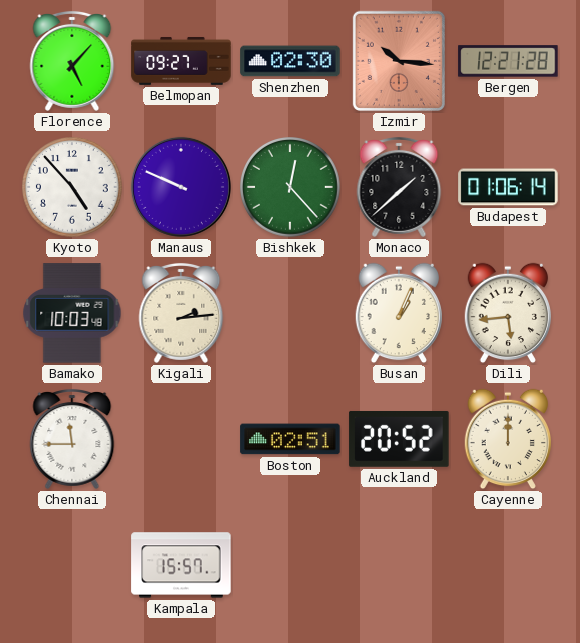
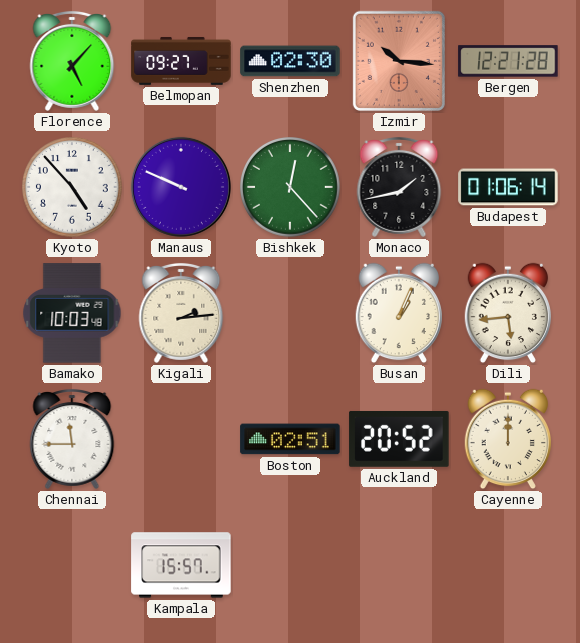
Monaco: 1:38 -> 1:43
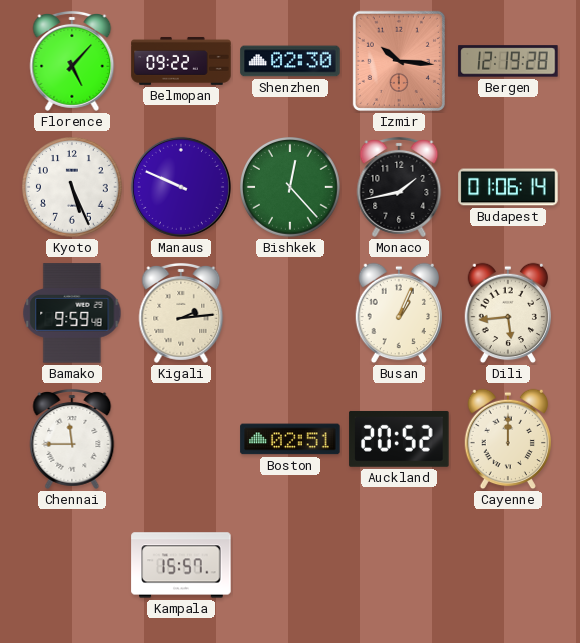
Belmopan: 09:27 -> 09:22
Bergen: 12:21 -> 12:19
Kyoto: 4:53 -> 5:26
Bamako: 10:03 -> 9:59
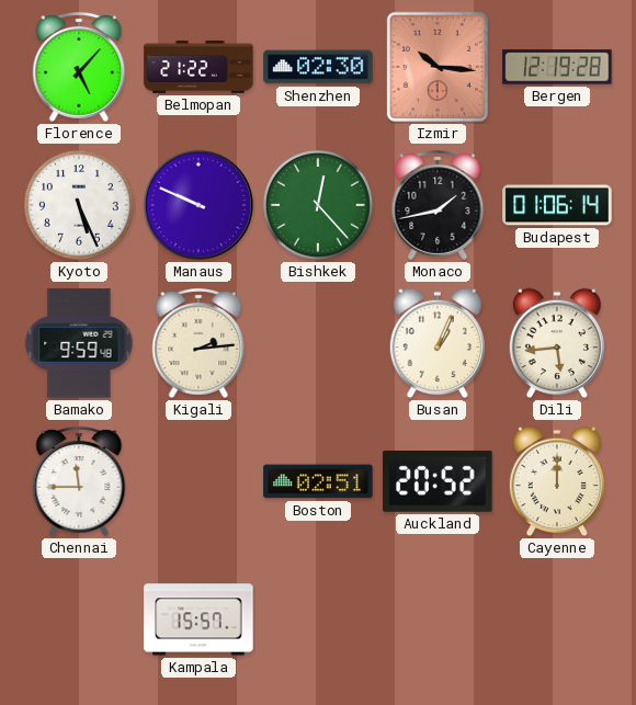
Belmopan: 09:22 -> 21:22
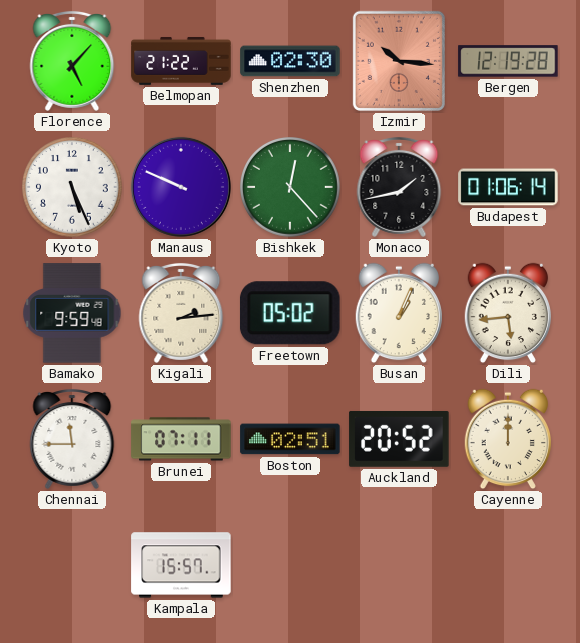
Freetown: none -> 05:02
Brunei: none -> 07:11
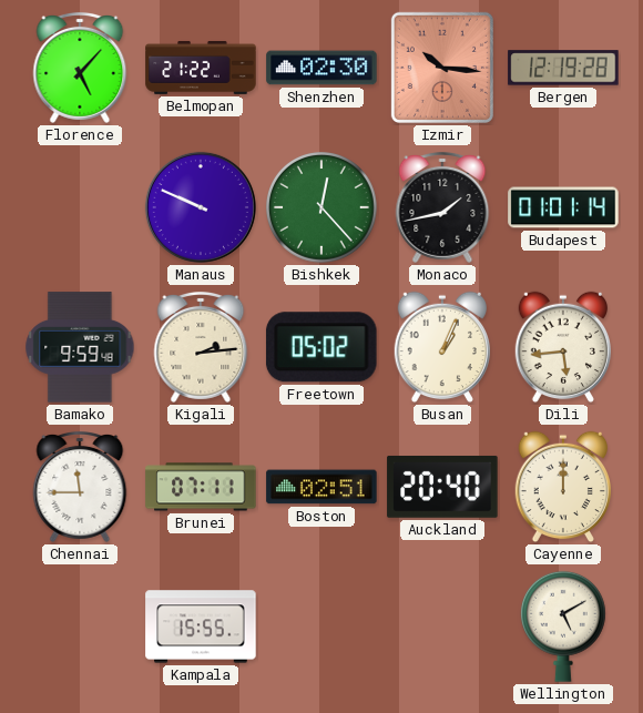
Kyoto: 5:26 -> none
Budapest: 01:06 -> 01:01
Auckland: 20:52 -> 20:40
Kampala: 15:57 -> 15:55
Wellington: none -> 5:10
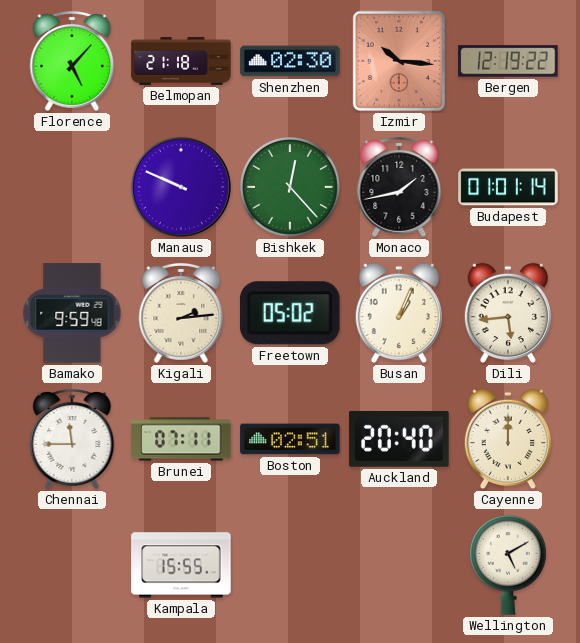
Belmopan: 21:22 -> 21:18
Bergen: 12:19:28 -> 12:19:22
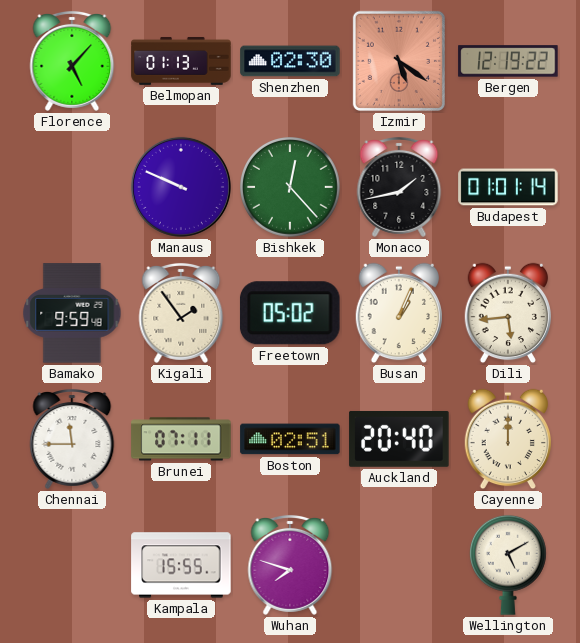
Belmopan: 21:18 -> 01:13
Izmir: 10:16 -> 5:21
Kigali: 2:14 -> 1:54
Wuhan: none -> 7:48
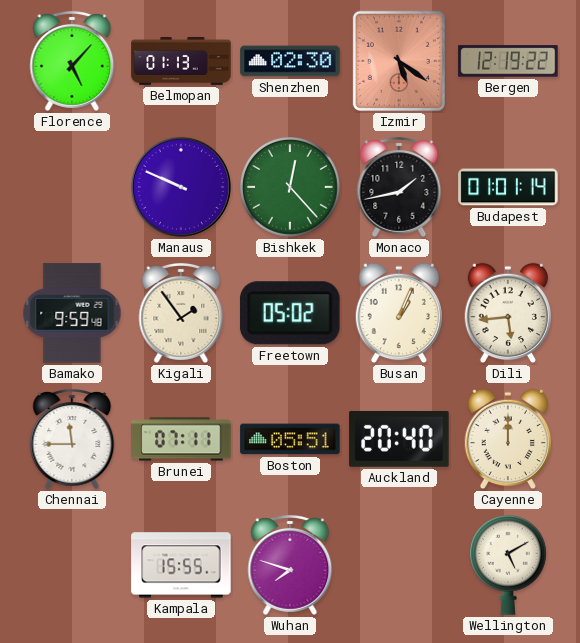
Boston: 02:51 -> 05:51
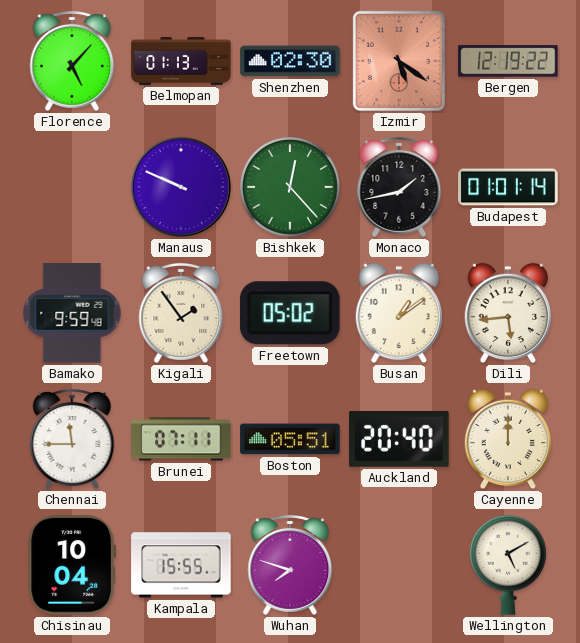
Busan: 1:04 -> 1:09
Chisinau: none -> 10:04
